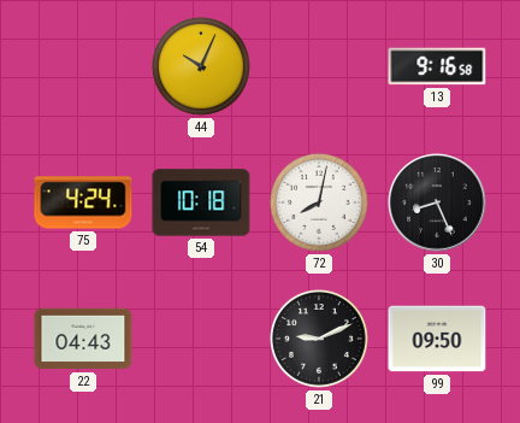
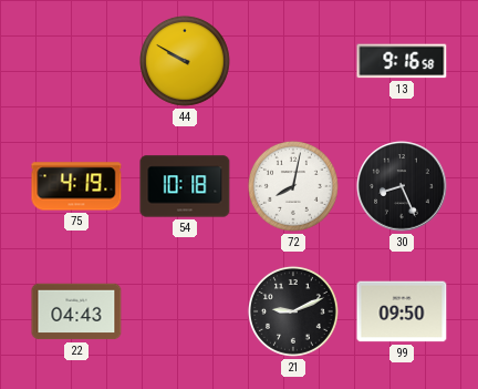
44: 10:04 -> 9:50
75: 4:24 -> 4:19
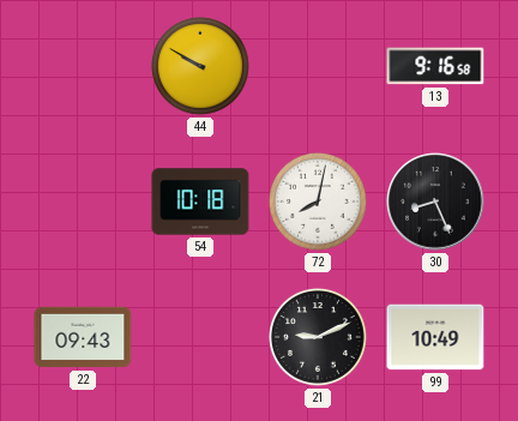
75: 4:19 -> none
22: 04:43 -> 09:43
99: 09:50 -> 10:49
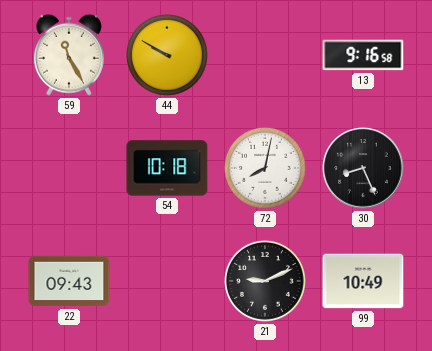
59: none -> 11:25
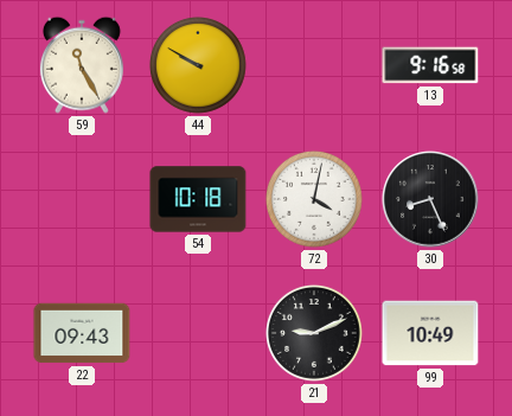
72: 8:02 -> 4:02
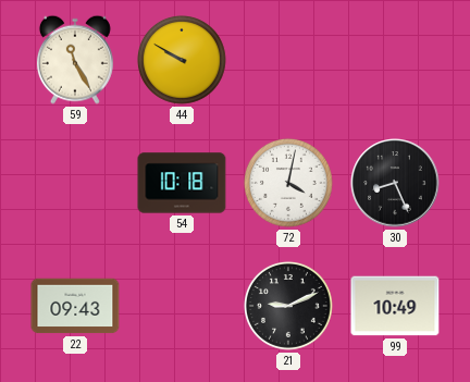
13: 9:16 -> none
